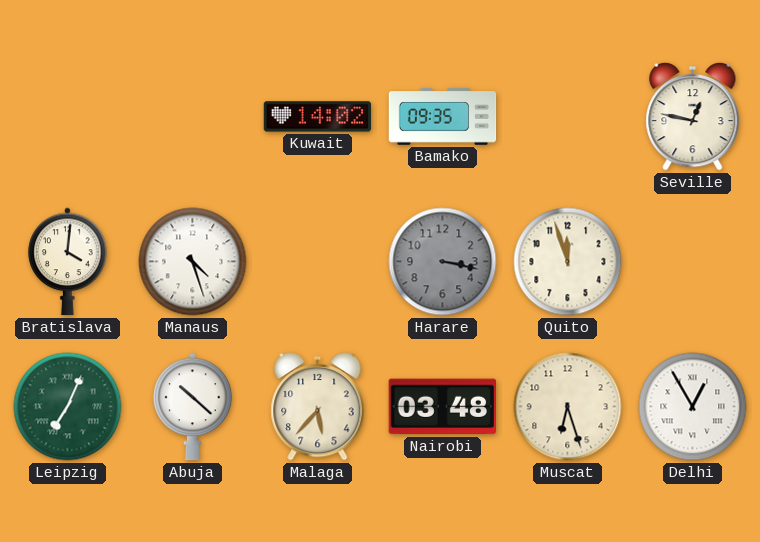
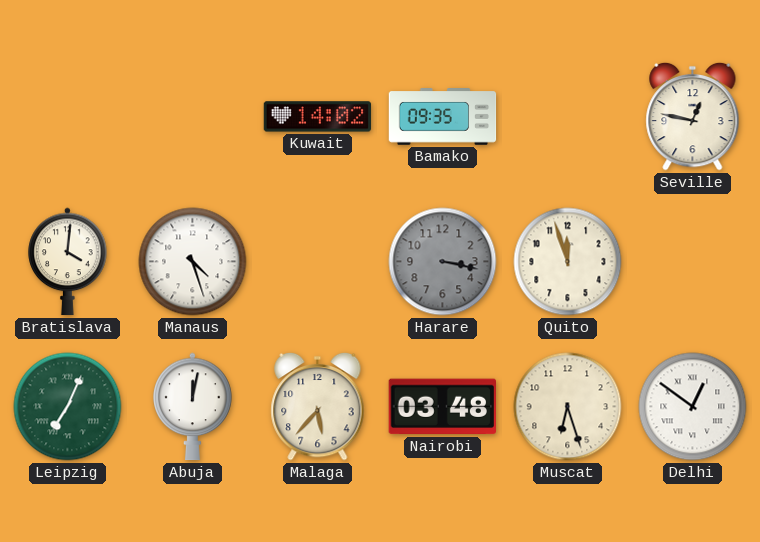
Abuja: 10:22 -> 12:02
Delhi: 12:55 -> 12:51
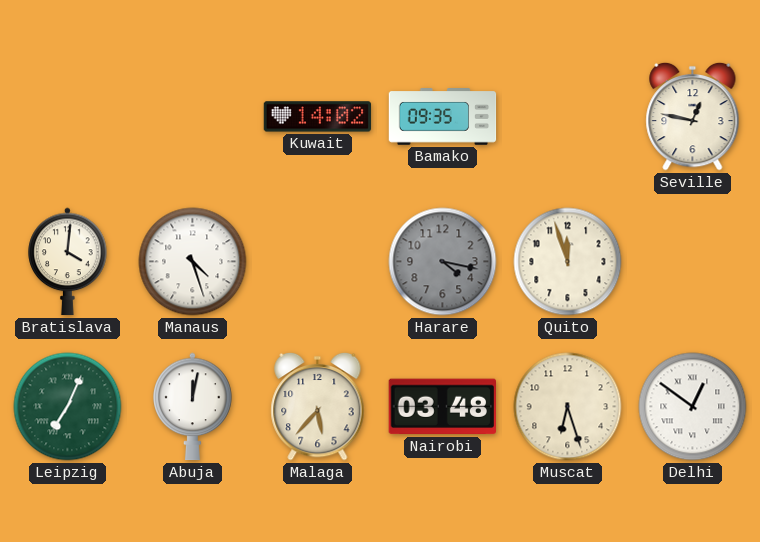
Harare: 3:17 -> 4:17
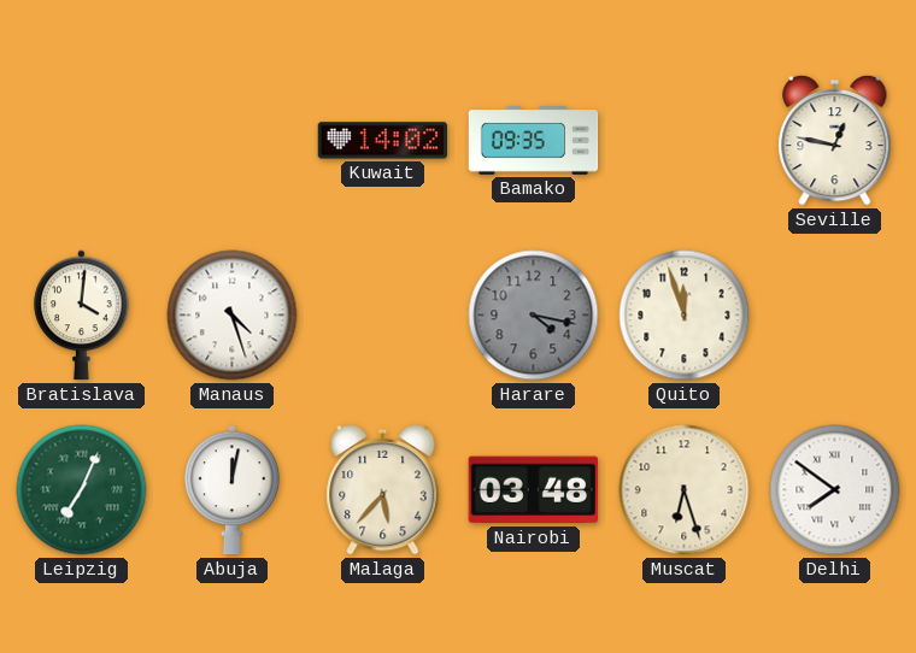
Delhi: 12:51 -> 7:51
